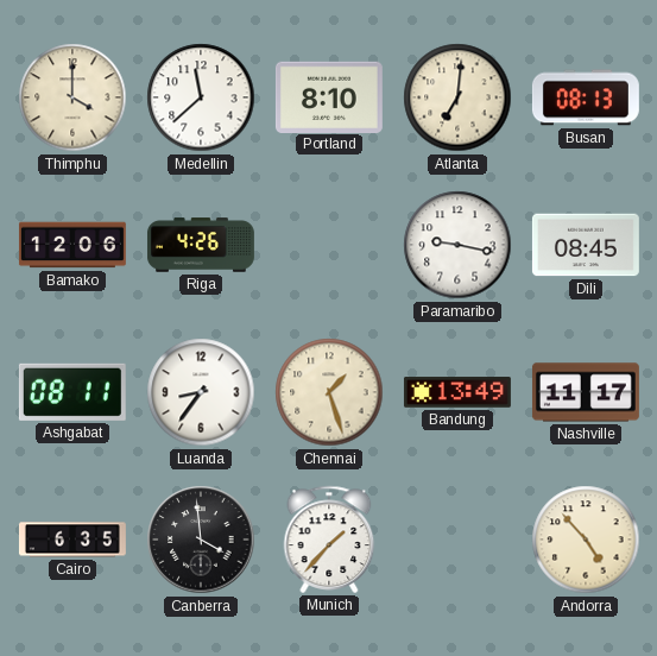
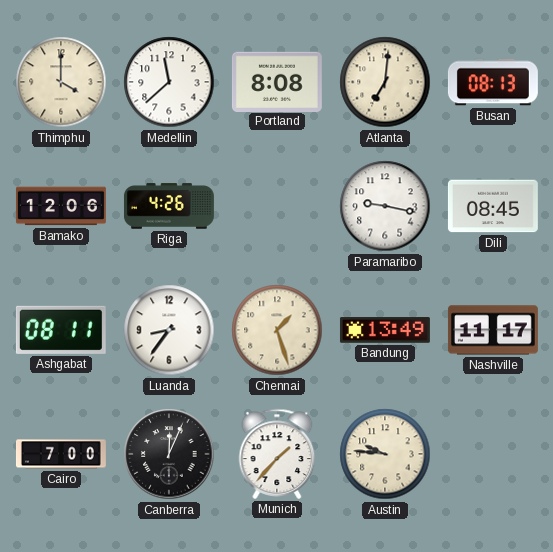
Portland: 8:10 -> 8:08
Cairo: 6:35 -> 7:00
Canberra: 3:59 -> 12:04
Austin: none -> 9:46
Andorra: 4:53 -> none
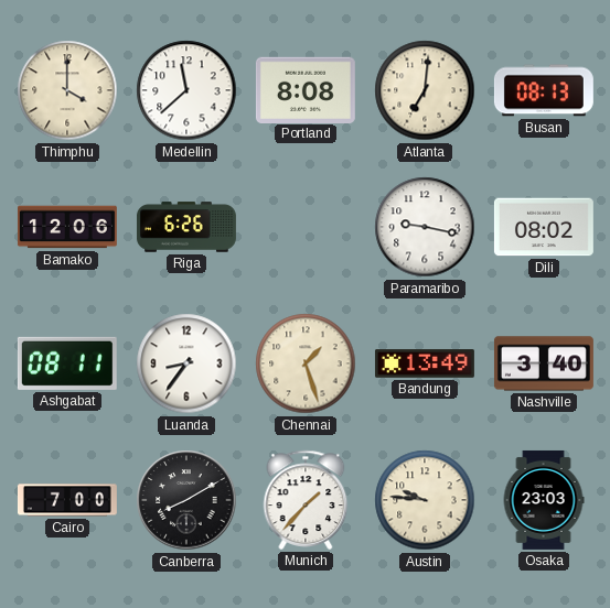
Riga: 4:26 -> 6:26
Dili: 08:45 -> 08:02
Nashville: 11:17 -> 3:40
Canberra: 12:04 -> 8:10
Osaka: none -> 23:03
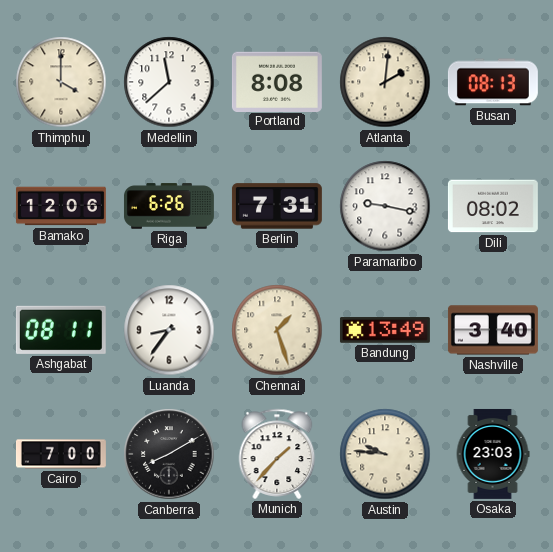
Atlanta: 7:01 -> 2:01
Berlin: none -> 7:31
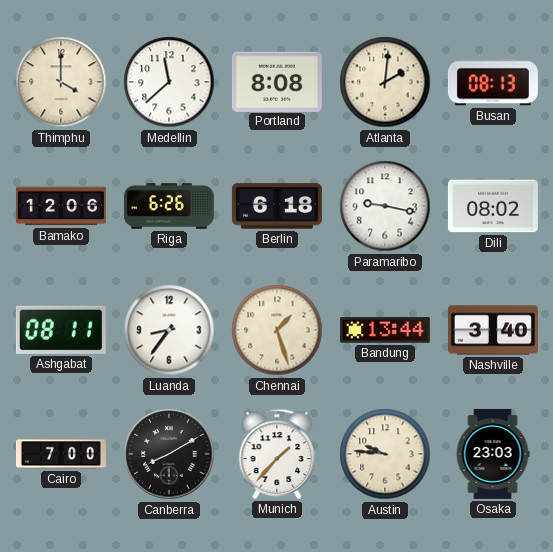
Berlin: 7:31 -> 6:18
Bandung: 13:49 -> 13:44
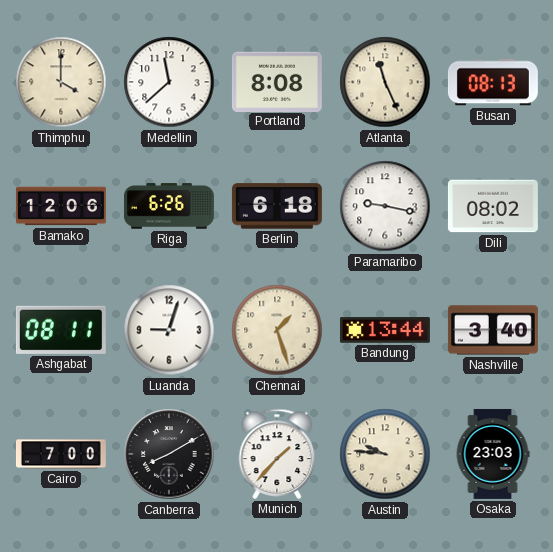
Atlanta: 2:01 -> 11:26
Luanda: 8:36 -> 9:03
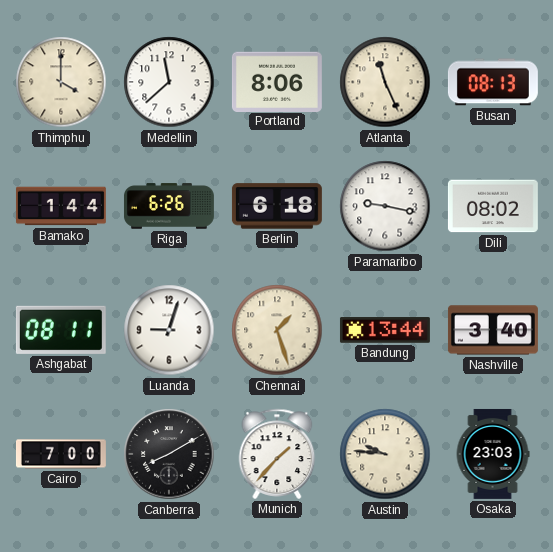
Portland: 8:08 -> 8:06
Bamako: 12:06 -> 1:44
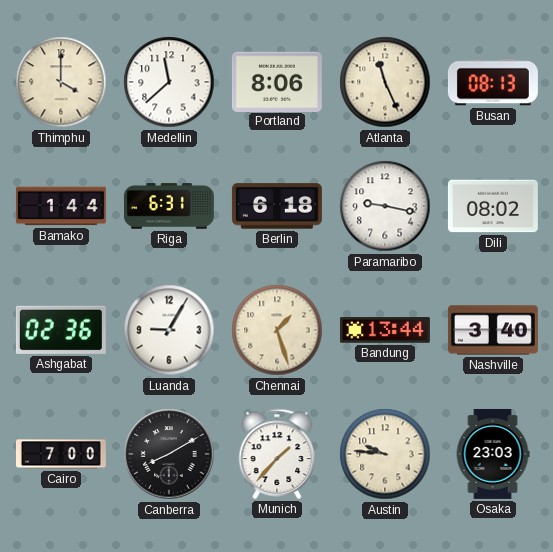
Riga: 6:26 -> 6:31
Ashgabat: 08:11 -> 02:36
Luanda: 9:03 -> 9:05
